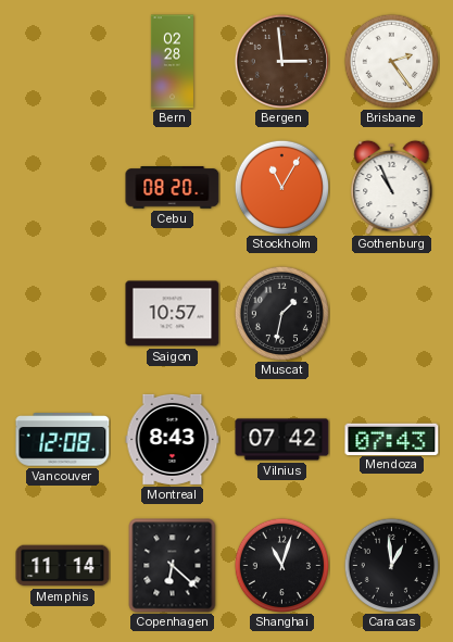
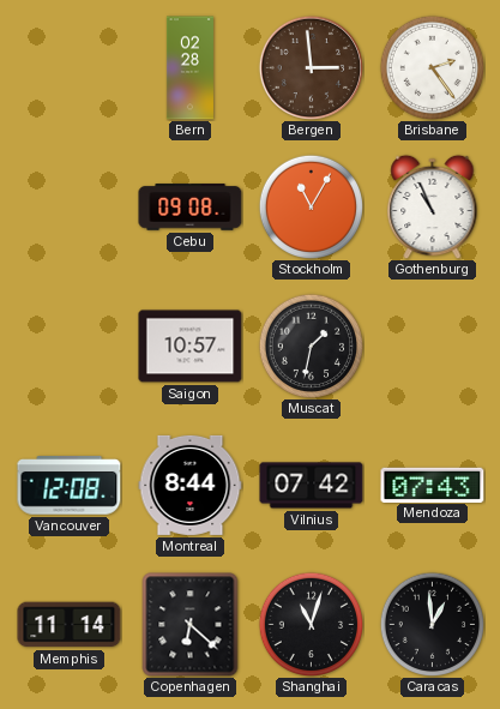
Cebu: 08:20 -> 09:08
Montreal: 8:43 -> 8:44
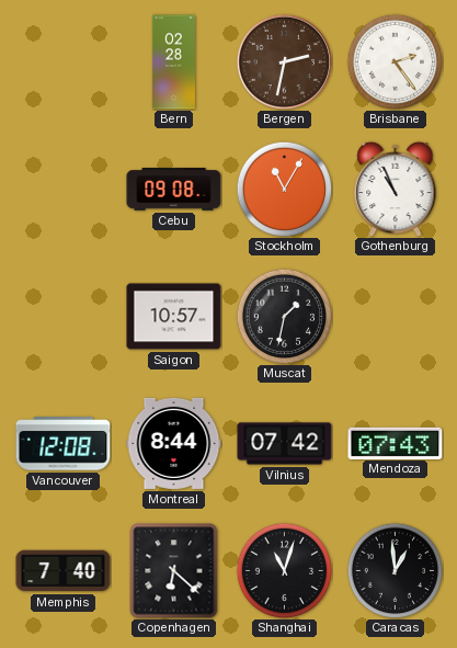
Bergen: 2:59 -> 2:32
Memphis: 11:14 -> 7:40
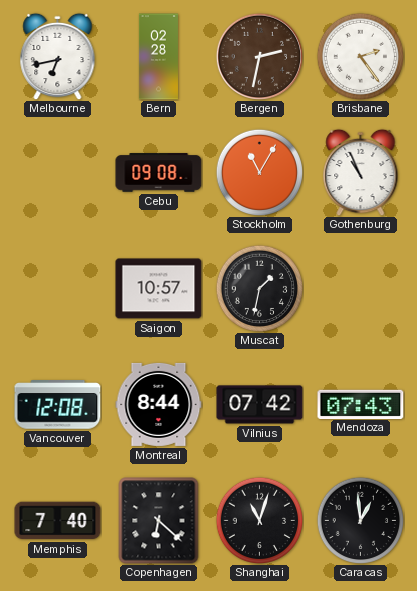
Melbourne: none -> 6:43
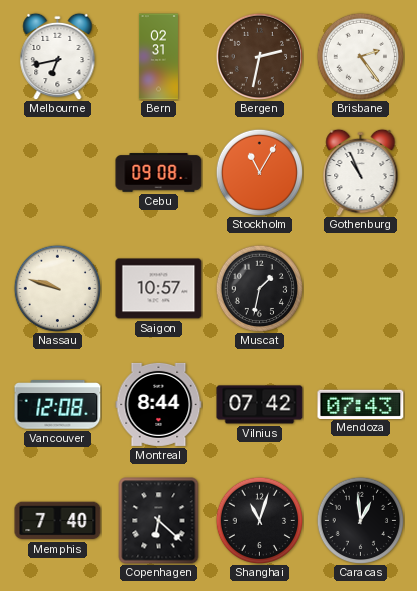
Bern: 02:28 -> 02:31
Nassau: none -> 9:48
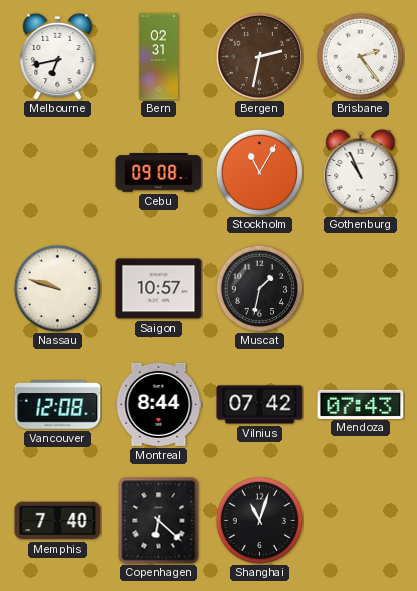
Caracas: 12:59 -> none
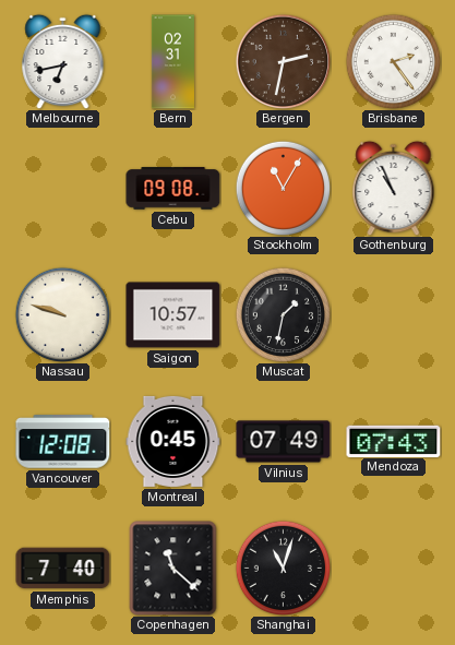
Montreal: 8:44 -> 0:45
Vilnius: 07:42 -> 07:49
Copenhagen: 6:22 -> 11:22
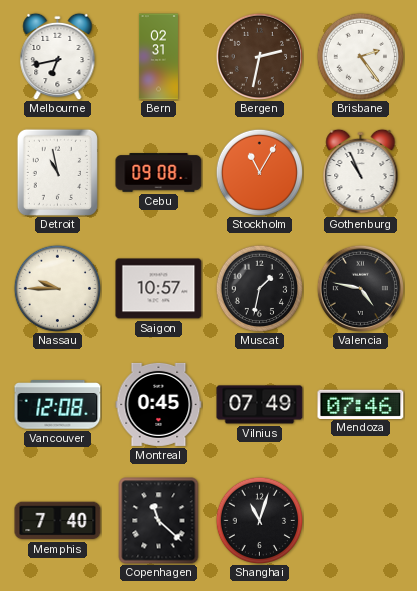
Detroit: none -> 10:58
Nassau: 9:48 -> 9:45
Valencia: none -> 4:47
Mendoza: 07:43 -> 07:46
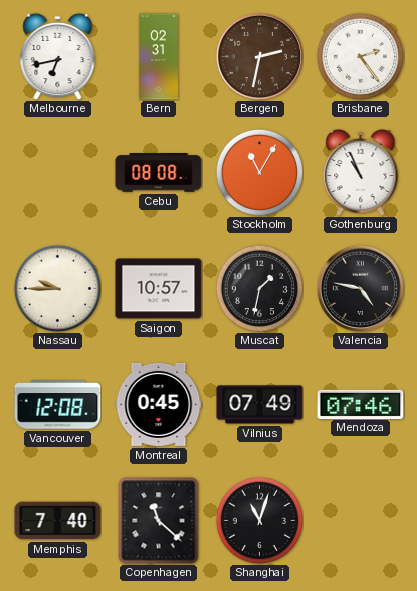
Detroit: 10:58 -> none
Cebu: 09:08 -> 08:08
